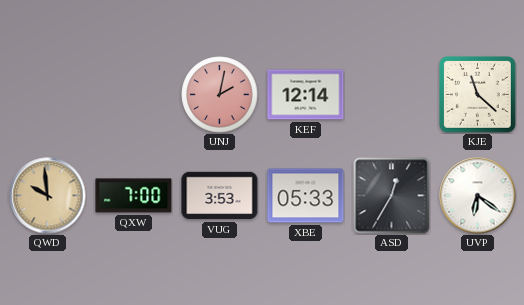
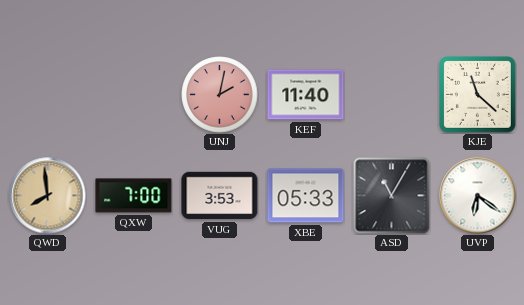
KEF: 12:14 -> 11:40
QWD: 9:59 -> 7:59
ASD: 12:35 -> 11:05
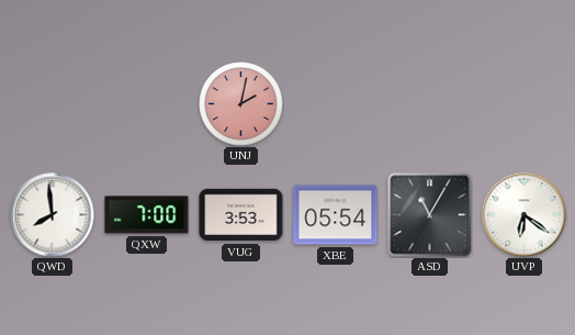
KEF: 11:40 -> none
KJE: 11:22 -> none
QWD dial: champagne -> white
XBE: 05:33 -> 05:54
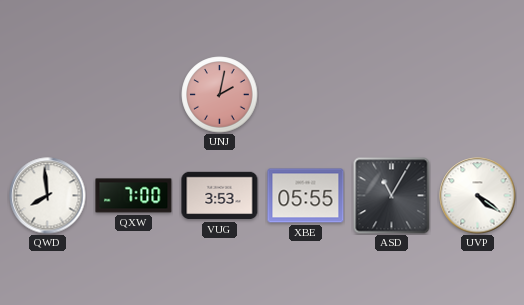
XBE: 05:54 -> 05:55
UVP: 6:21 -> 4:21
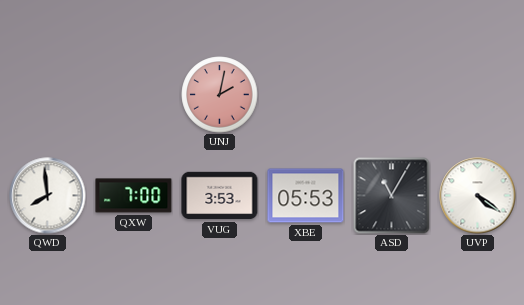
XBE: 05:55 -> 05:53
